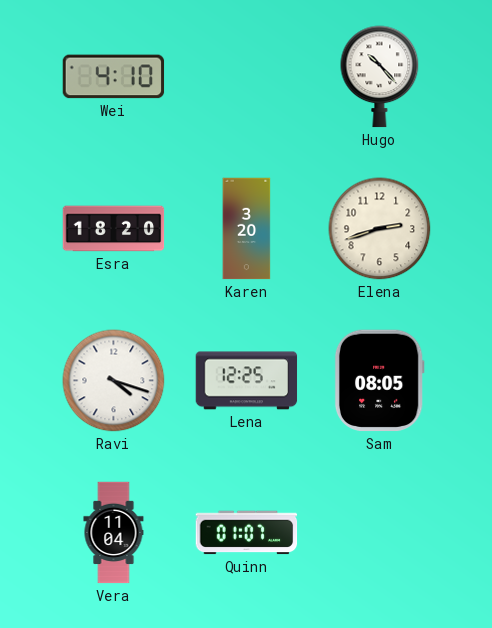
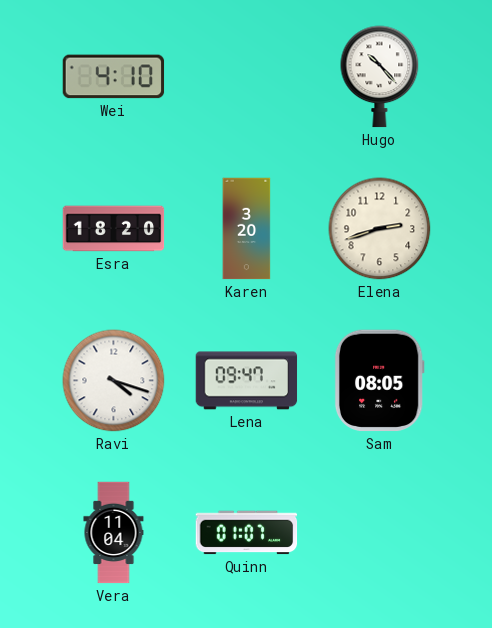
Lena: 12:25 -> 09:47
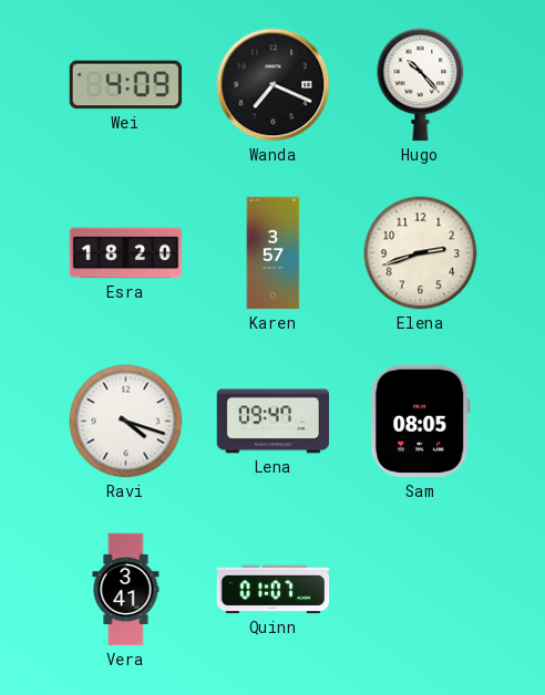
Wei: 4:10 -> 4:09
Wanda: none -> 7:19
Karen: 3:20 -> 3:57
Vera: 11:04 -> 3:41
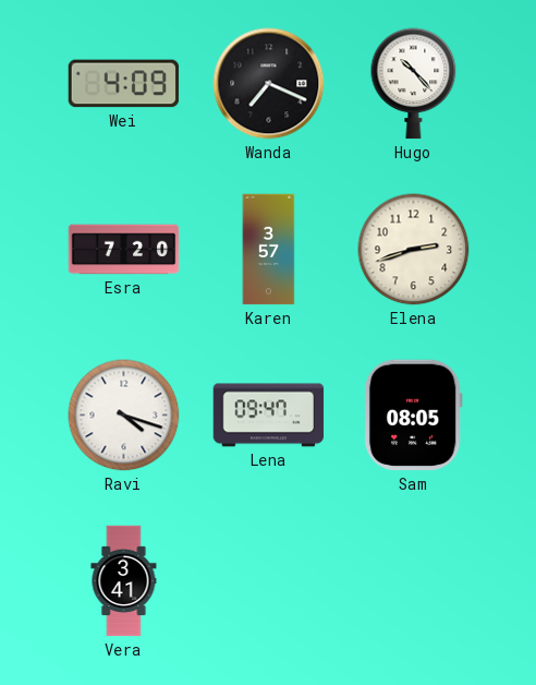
Esra: 18:20 -> 7:20
Quinn: 01:07 -> none
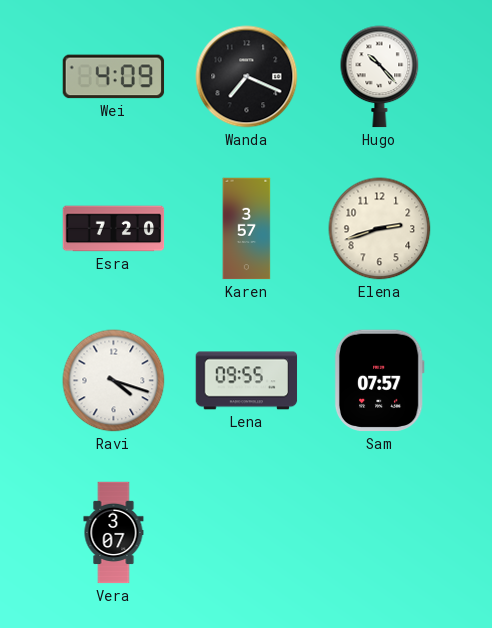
Lena: 09:47 -> 09:55
Sam: 08:05 -> 07:57
Vera: 3:41 -> 3:07
